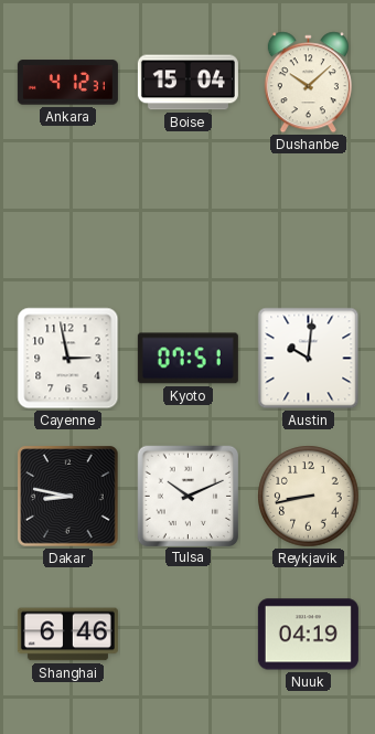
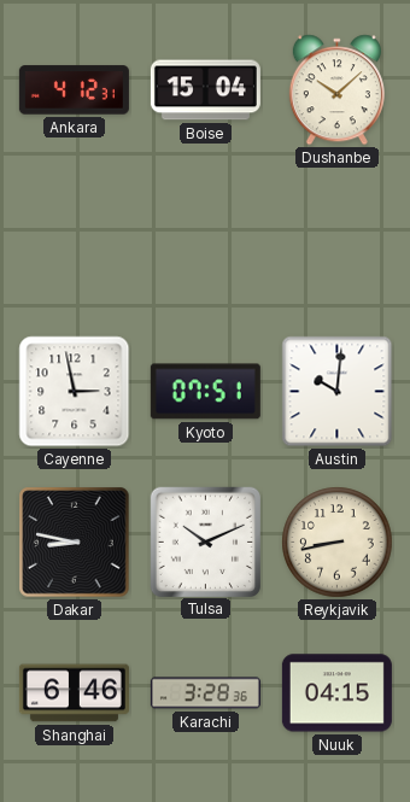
Karachi: none -> 3:28
Nuuk: 04:19 -> 04:15
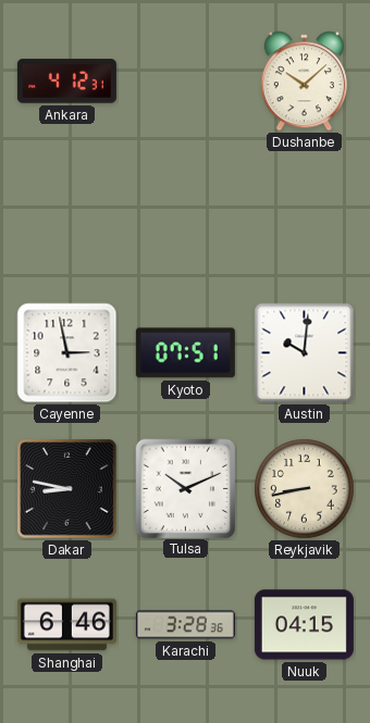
Boise: 15:04 -> none
